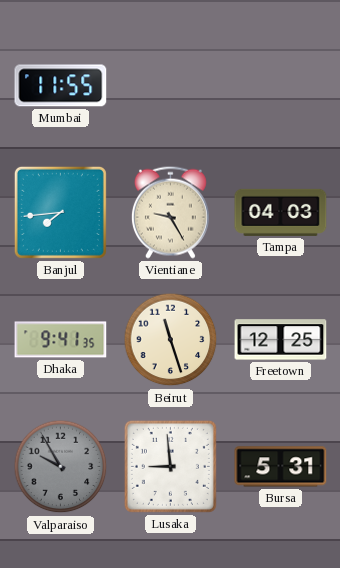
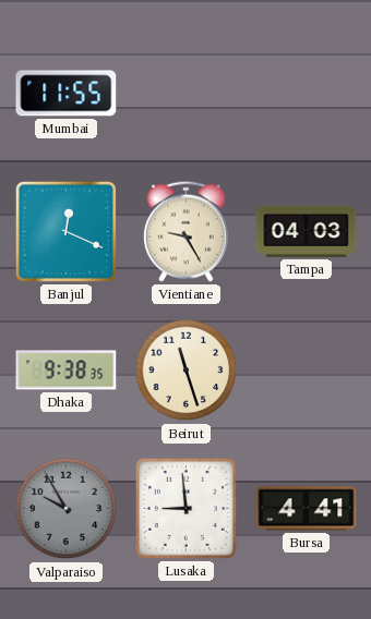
Banjul: 7:44 -> 12:19
Dhaka: 9:41 -> 9:38
Freetown: 12:25 -> none
Bursa: 5:31 -> 4:41
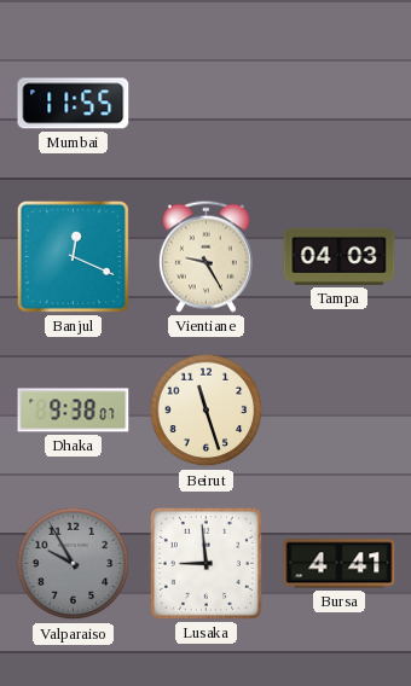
Dhaka: 9:38:35 -> 9:38:07
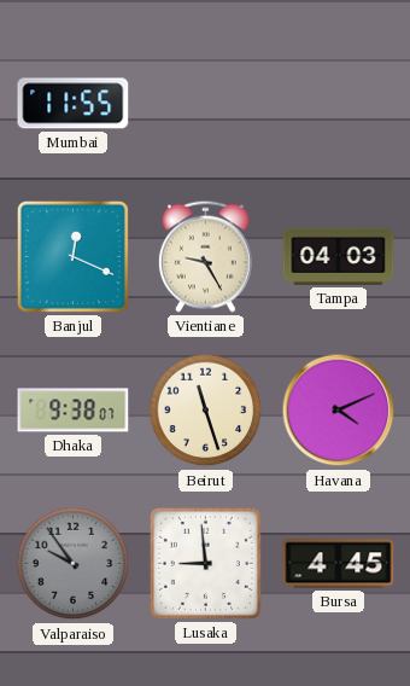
Havana: none -> 4:11
Valparaiso: 9:55 -> 9:54
Bursa: 4:41 -> 4:45
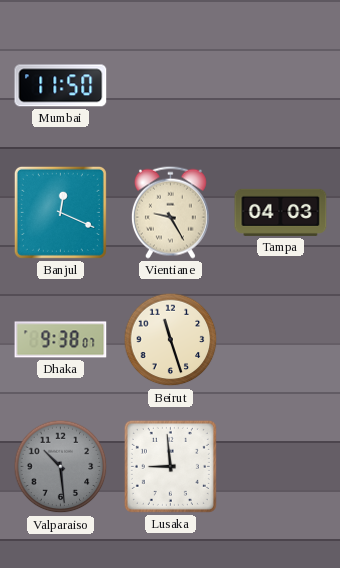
Mumbai: 11:55 -> 11:50
Havana: 4:11 -> none
Valparaiso: 9:54 -> 10:29
Bursa: 4:45 -> none
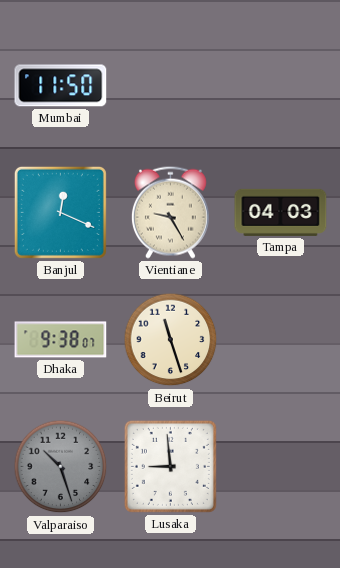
Valparaiso: 10:29 -> 10:27
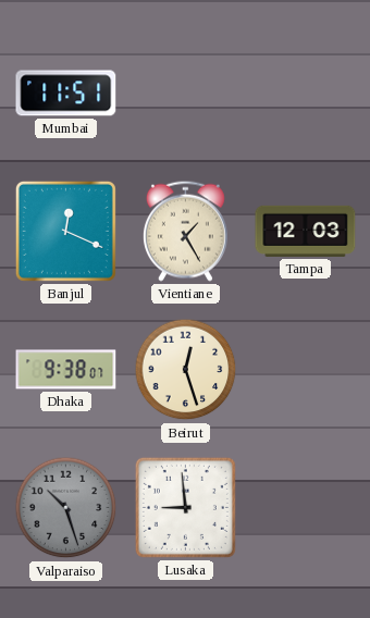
Mumbai: 11:50 -> 11:51
Vientiane: 9:25 -> 1:25
Tampa: 04:03 -> 12:03
Beirut: 11:27 -> 12:27
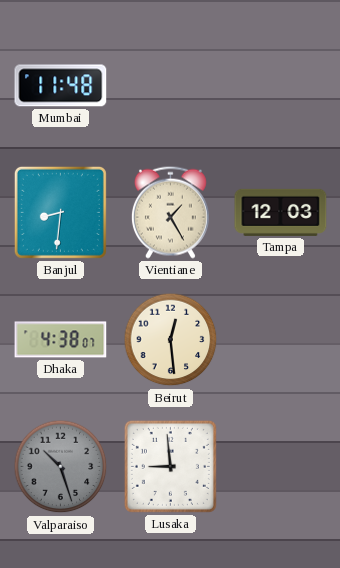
Mumbai: 11:51 -> 11:48
Banjul: 12:19 -> 8:31
Dhaka: 9:38 -> 4:38
Beirut: 12:27 -> 12:29
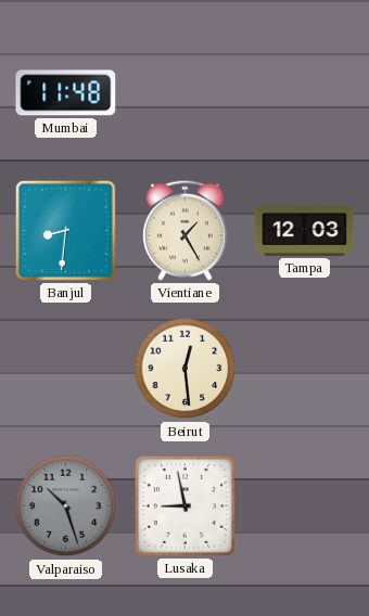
Dhaka: 4:38 -> none
Lusaka: 8:59 -> 8:58
